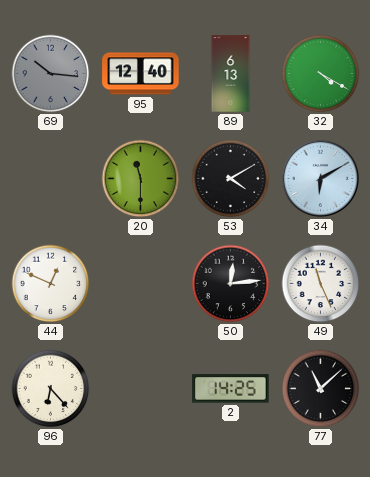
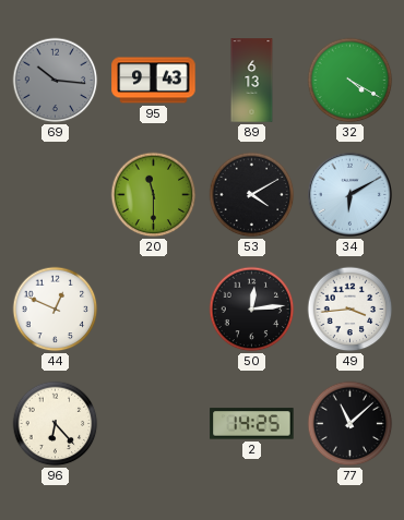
95: 12:40 -> 9:43
49: 11:26 -> 3:44
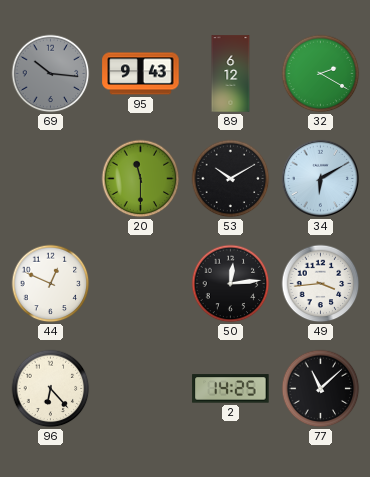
89: 6:13 -> 6:12
32: 4:20 -> 2:20
53: 4:10 -> 10:10
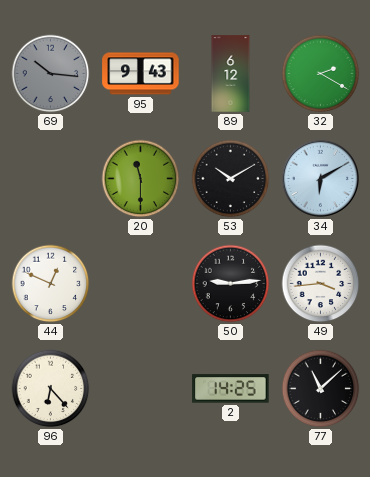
50: 12:14 -> 9:14
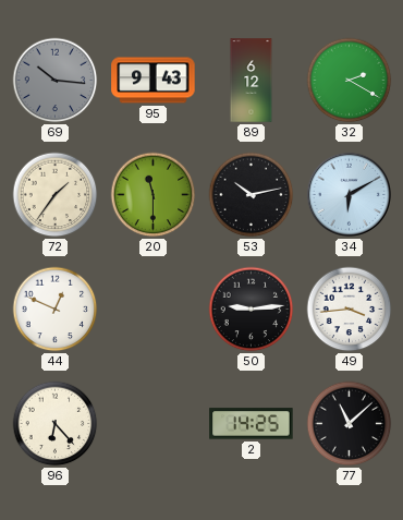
72: none -> 1:36
53: 10:10 -> 10:13
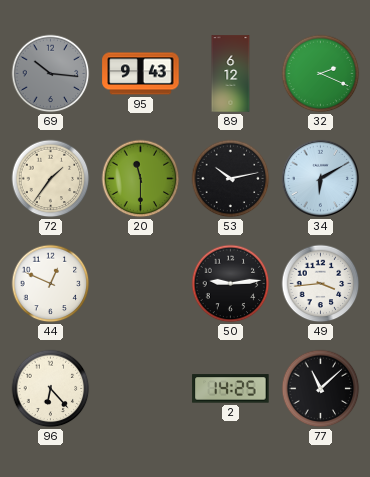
32: 2:20 -> 2:19
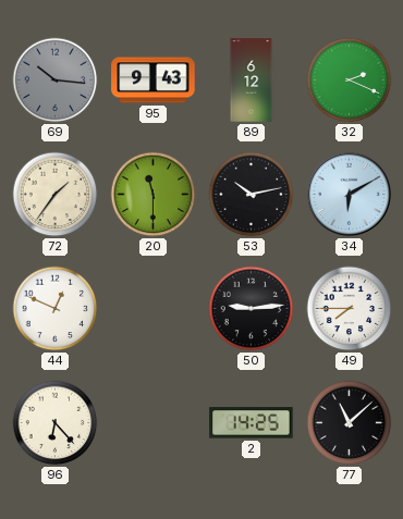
49: 3:44 -> 7:45
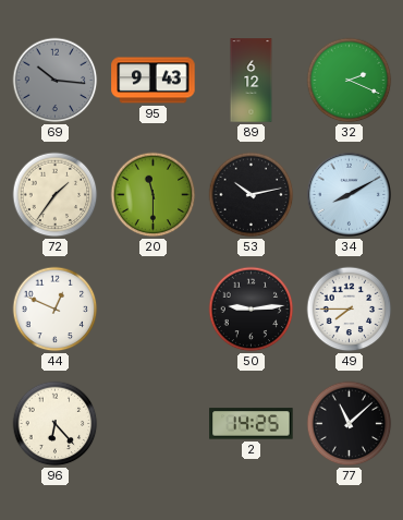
34: 6:10 -> 8:10
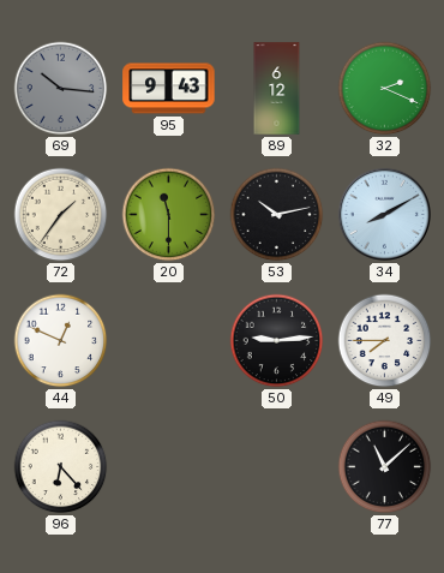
2: 14:25 -> none
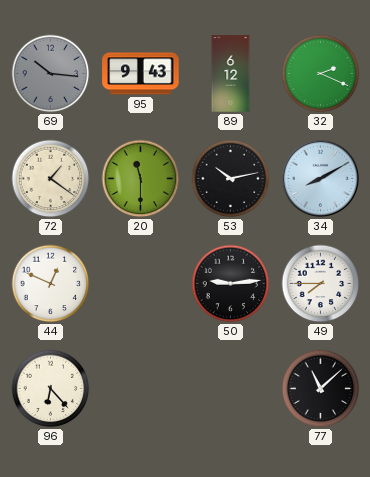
72: 1:36 -> 1:21
